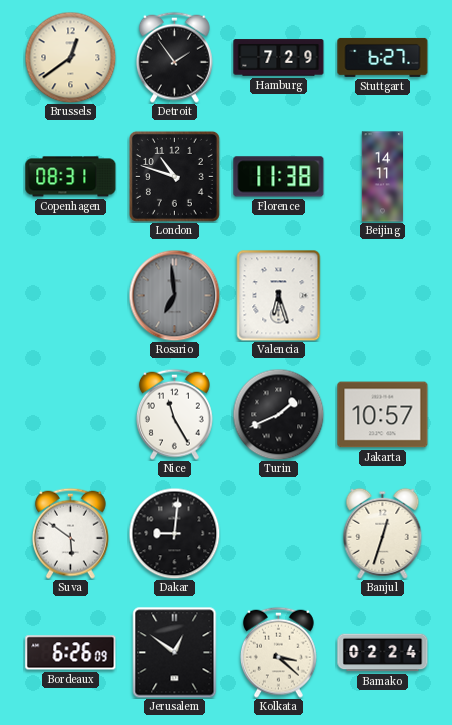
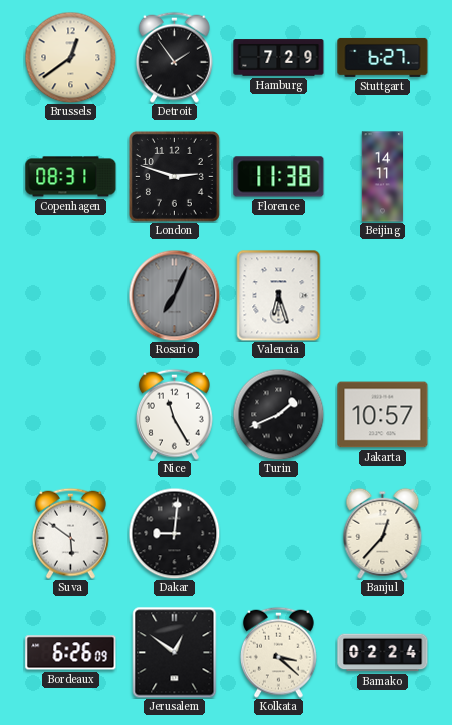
London: 10:48 -> 2:48
Rosario: 6:59 -> 7:04
Banjul: 12:33 -> 12:37
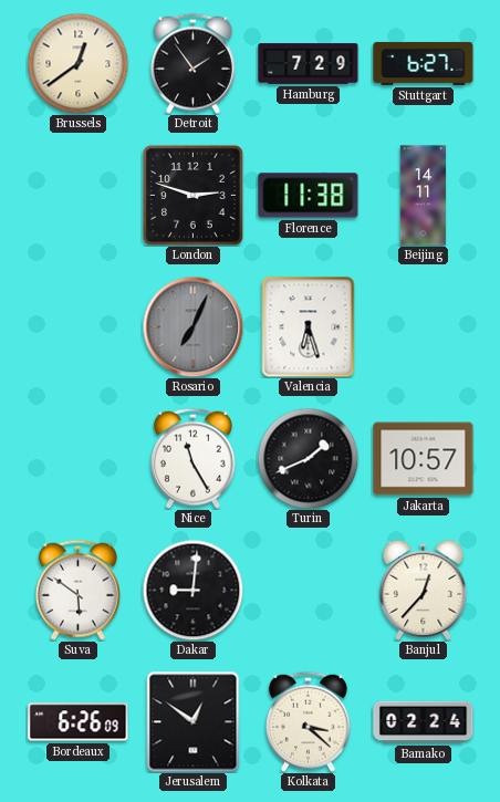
Copenhagen: 08:31 -> none
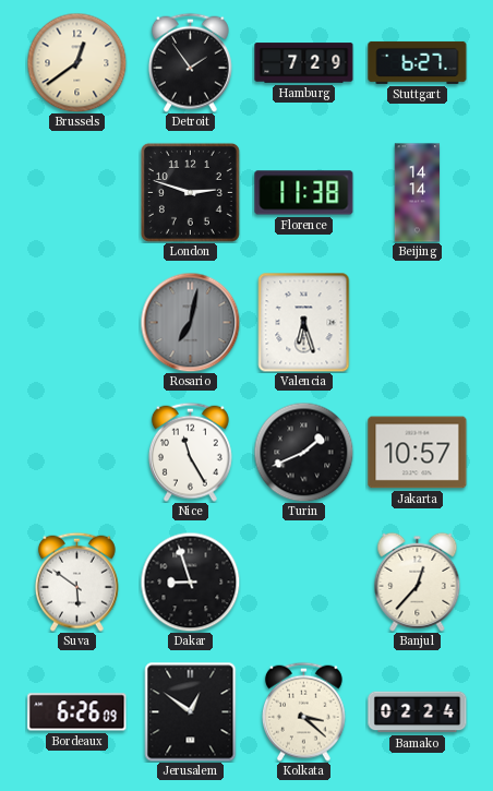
Beijing: 14:11 -> 14:14
Rosario: 7:04 -> 7:02
Dakar: 9:01 -> 8:57
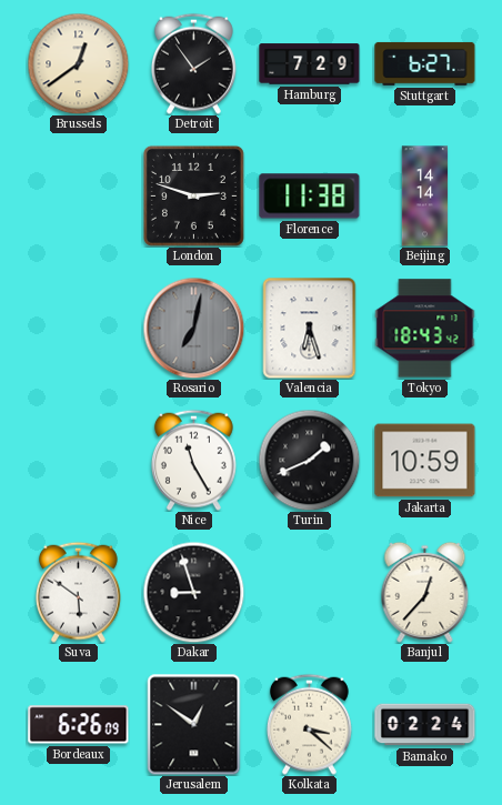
Tokyo: none -> 18:43
Jakarta: 10:57 -> 10:59
